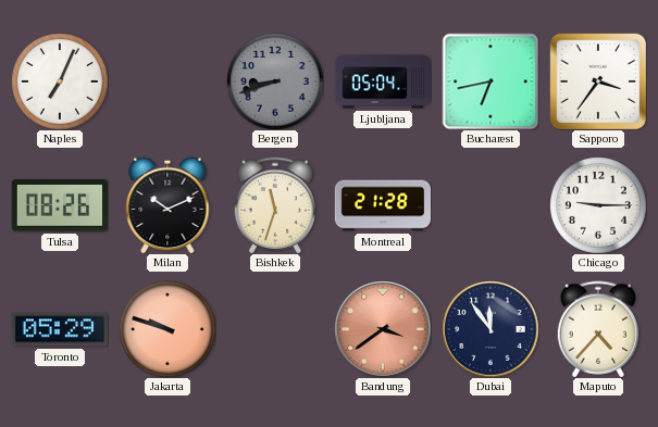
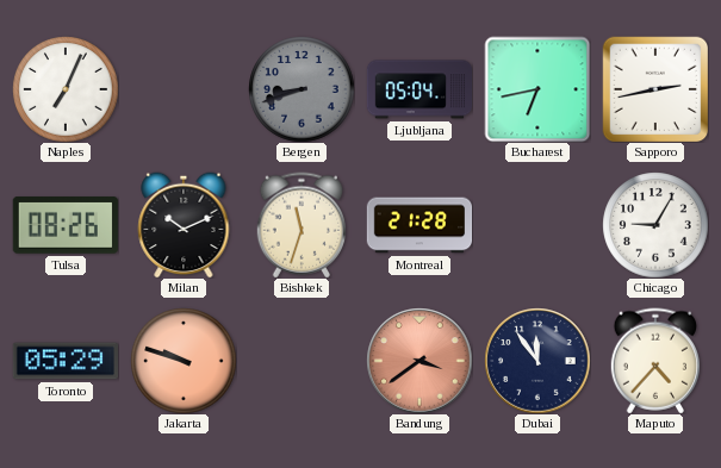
Sapporo: 3:36 -> 2:43
Chicago: 9:15 -> 9:05
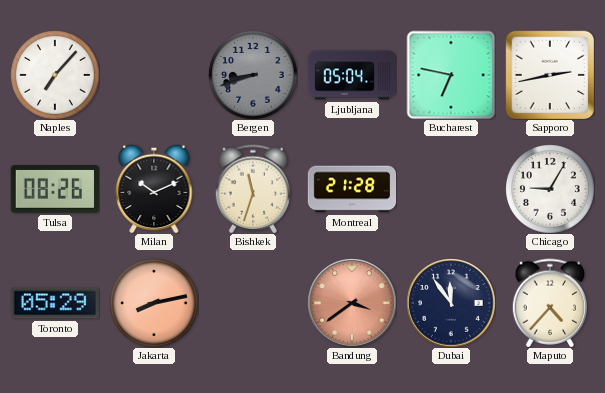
Naples: 7:04 -> 7:07
Bucharest: 6:43 -> 6:47
Jakarta: 9:48 -> 8:13
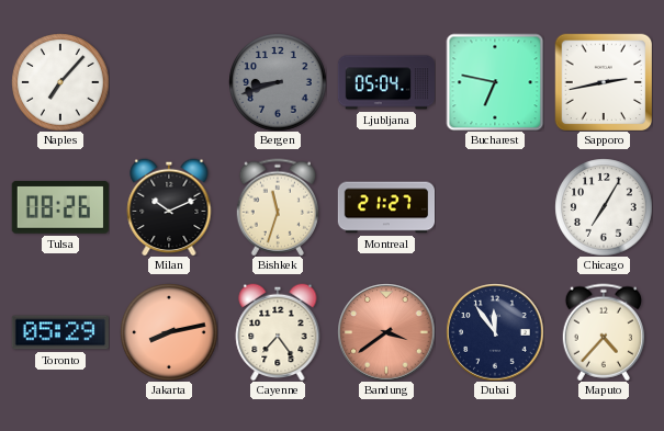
Montreal: 21:28 -> 21:27
Chicago: 9:05 -> 7:05
Cayenne: none -> 7:24
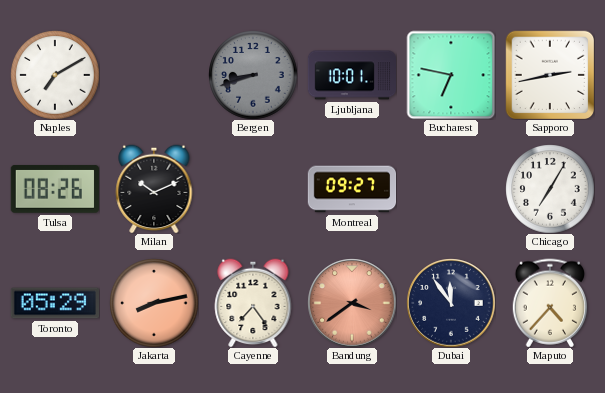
Naples: 7:07 -> 7:10
Ljubljana: 05:04 -> 10:01
Bishkek: 11:33 -> none
Montreal: 21:27 -> 09:27
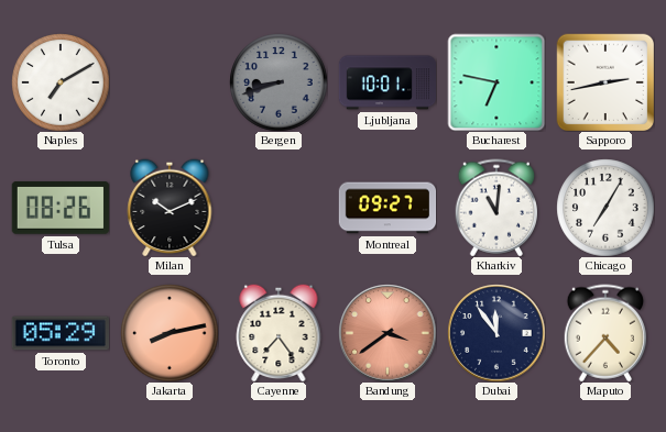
Kharkiv: none -> 11:01
